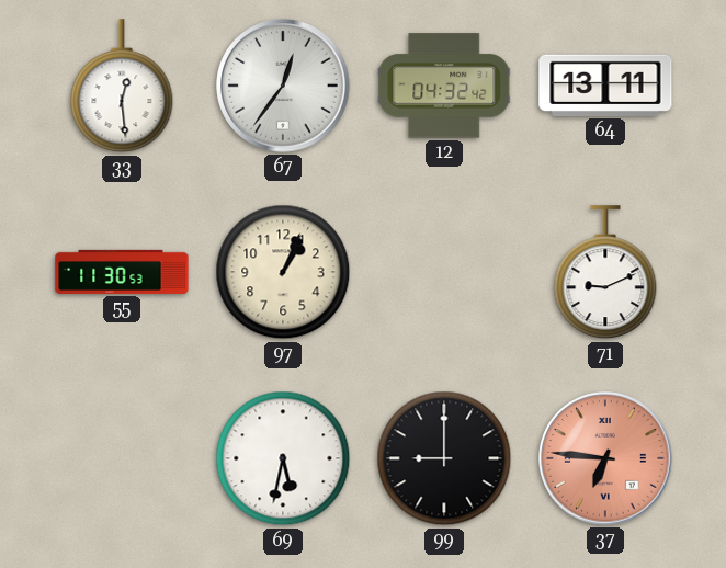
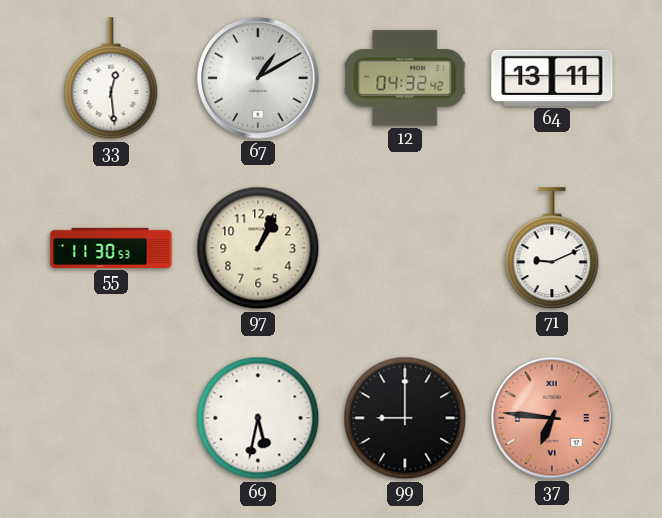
67: 12:36 -> 1:10
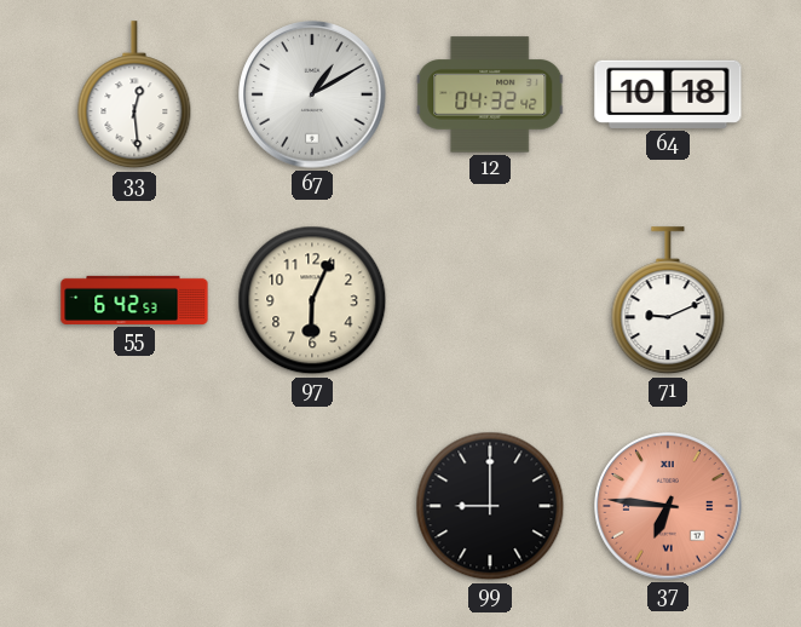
64: 13:11 -> 10:18
55: 11:30 -> 6:42
97: 1:04 -> 6:04
69: 5:32 -> none
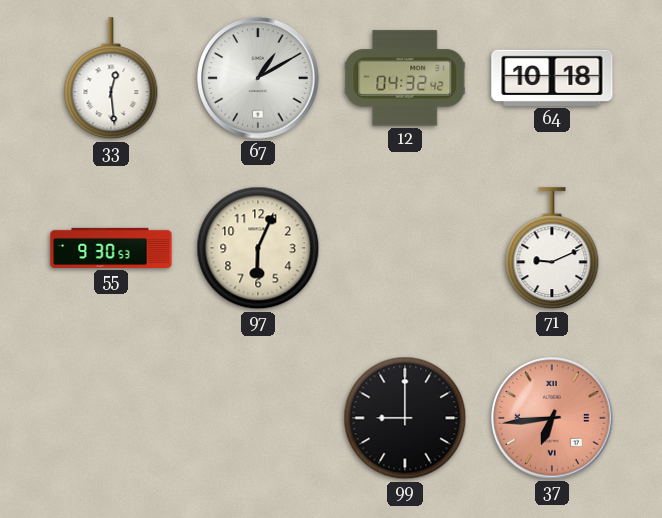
55: 6:42 -> 9:30
37: 6:46 -> 6:44
